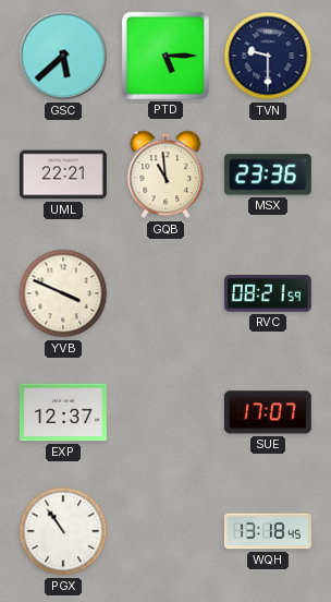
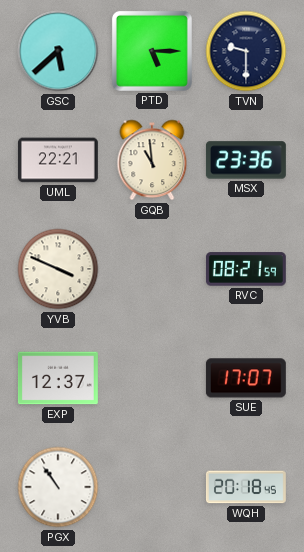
WQH: 13:18 -> 20:18
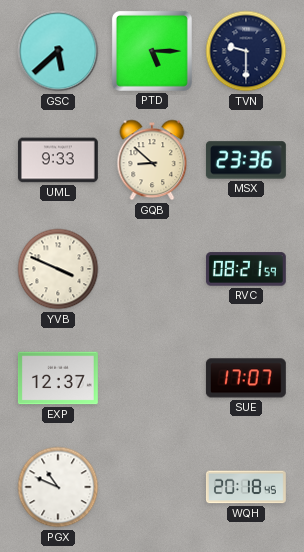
UML: 22:21 -> 9:33
GQB: 10:59 -> 8:52
PGX: 10:54 -> 10:49
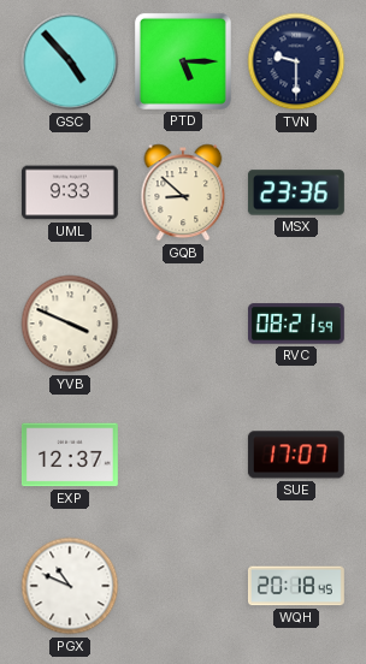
GSC: 5:38 -> 4:53
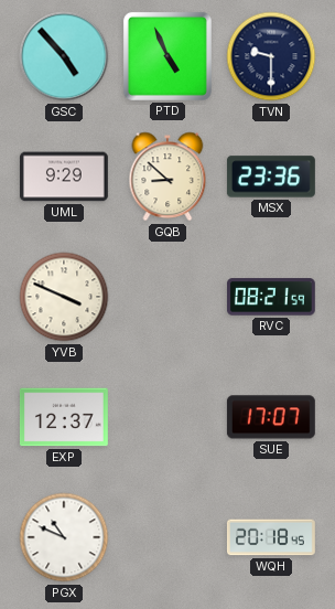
PTD: 5:15 -> 4:56
UML: 9:33 -> 9:29
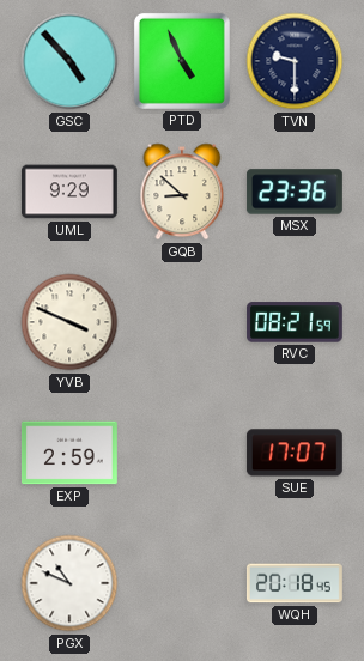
EXP: 12:37 -> 2:59
